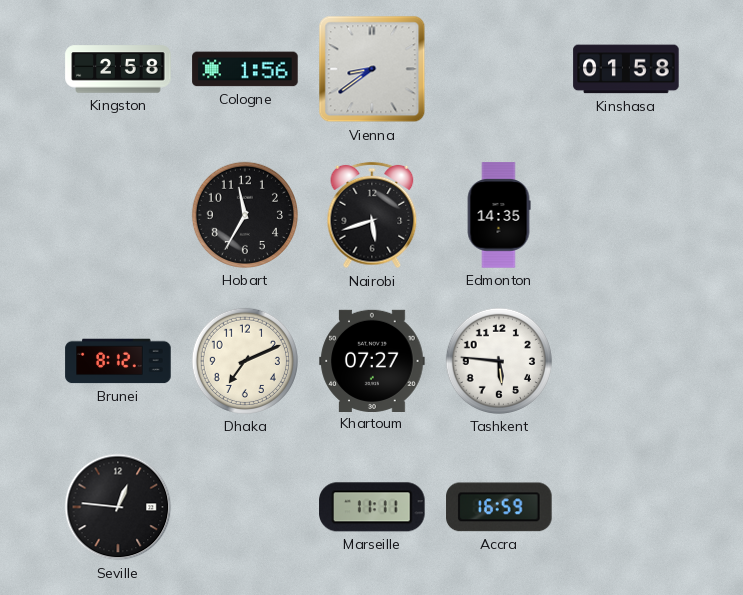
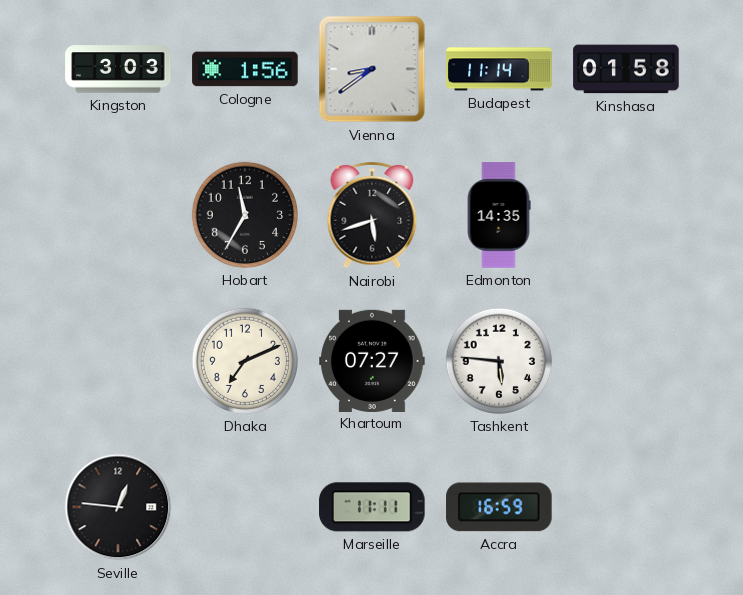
Kingston: 2:58 -> 3:03
Budapest: none -> 11:14
Brunei: 8:12 -> none
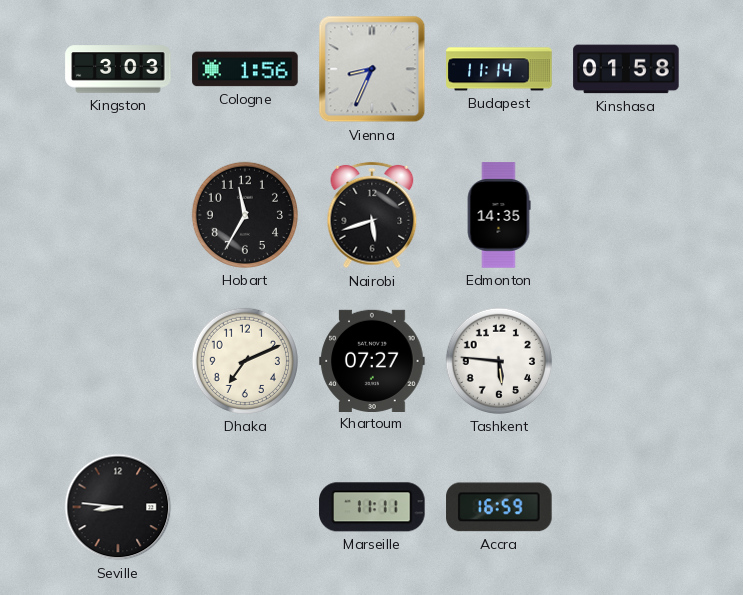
Vienna: 8:39 -> 8:34
Seville: 12:46 -> 8:46
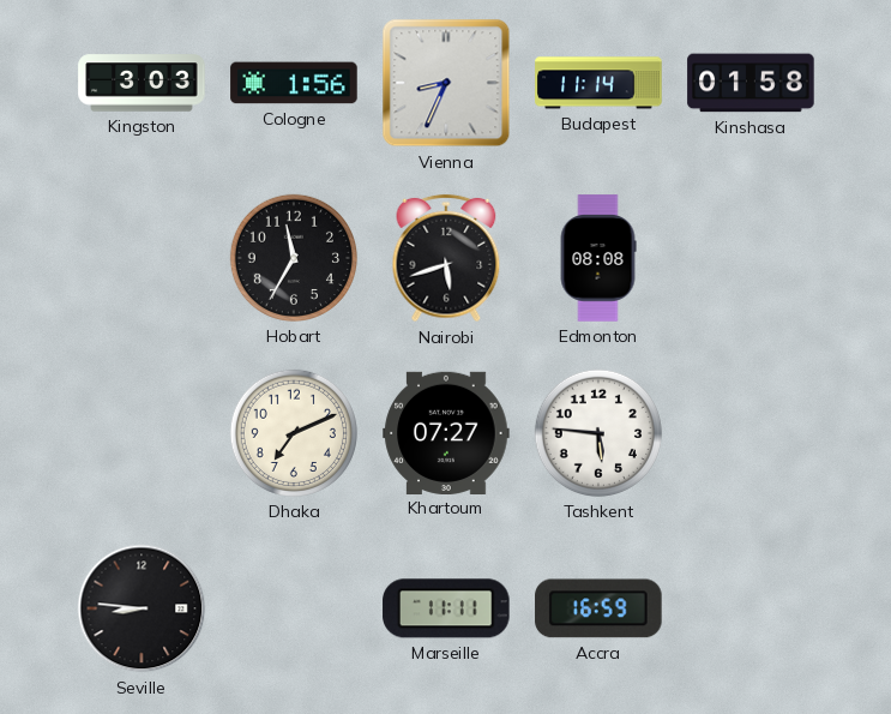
Edmonton: 14:35 -> 08:08
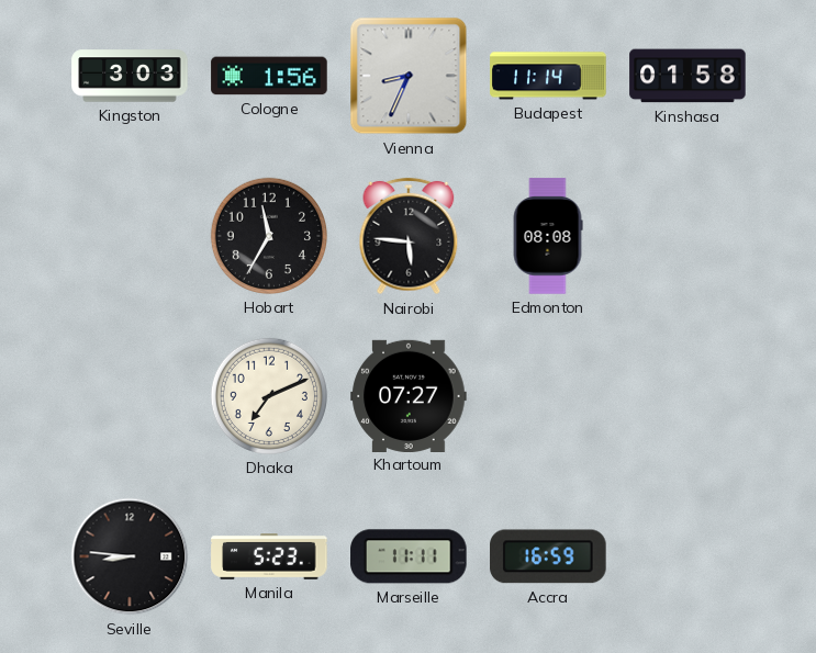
Nairobi: 5:42 -> 5:46
Tashkent: 5:46 -> none
Manila: none -> 5:23
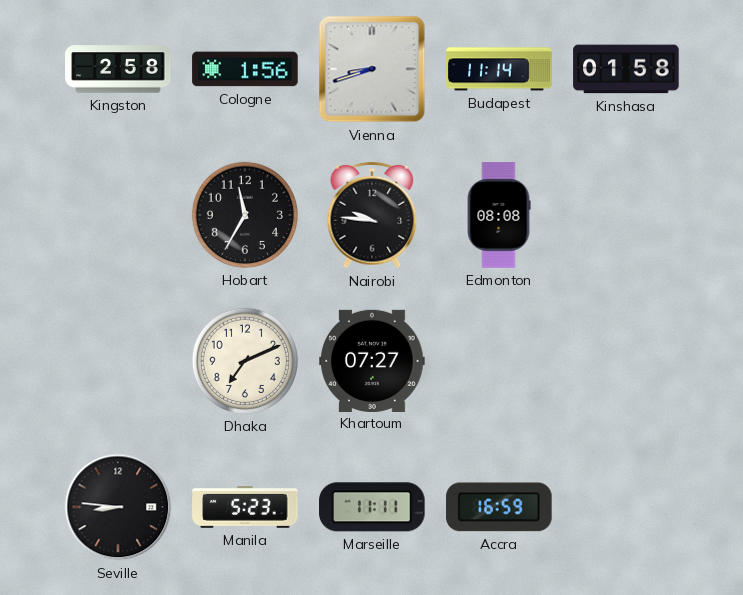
Kingston: 3:03 -> 2:58
Vienna: 8:34 -> 8:42
Nairobi: 5:46 -> 9:46
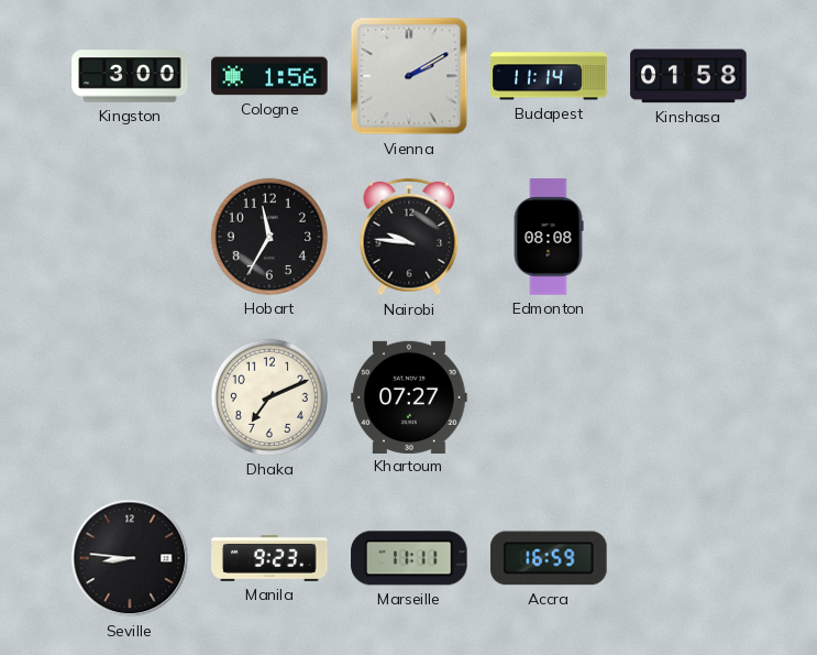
Kingston: 2:58 -> 3:00
Vienna: 8:42 -> 2:10
Manila: 5:23 -> 9:23
